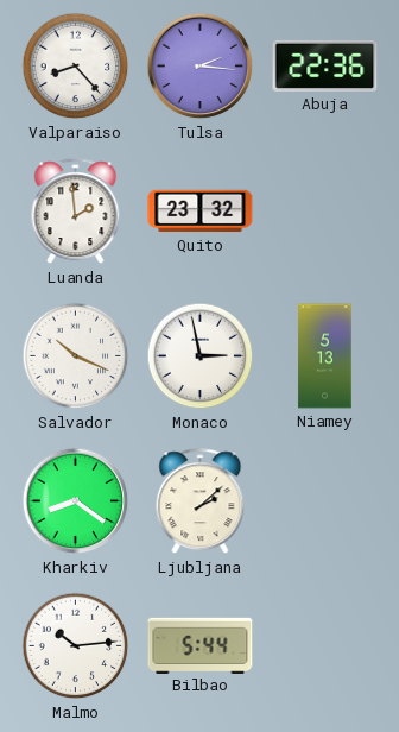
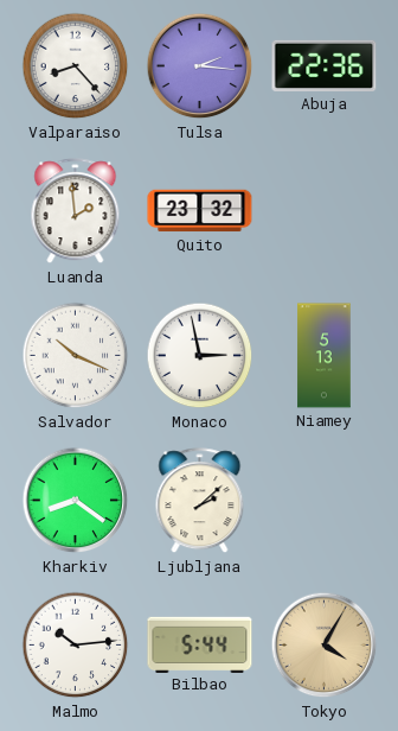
Tokyo: none -> 4:05
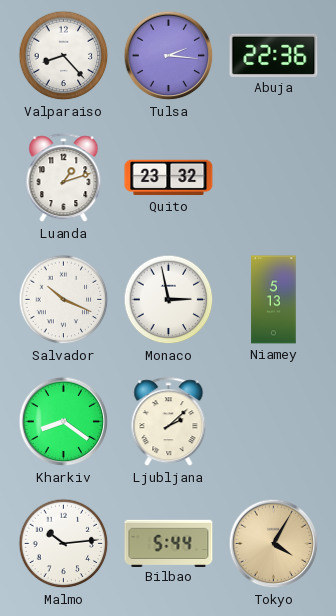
Luanda: 1:59 -> 1:12
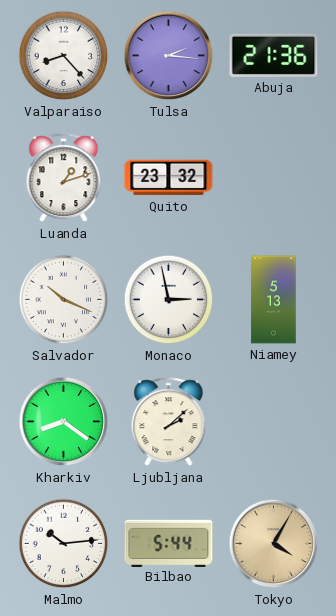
Abuja: 22:36 -> 21:36
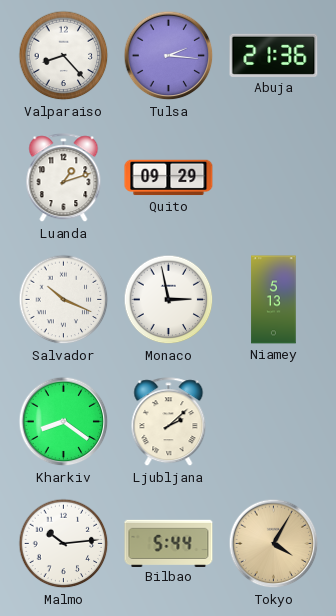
Quito: 23:32 -> 09:29
